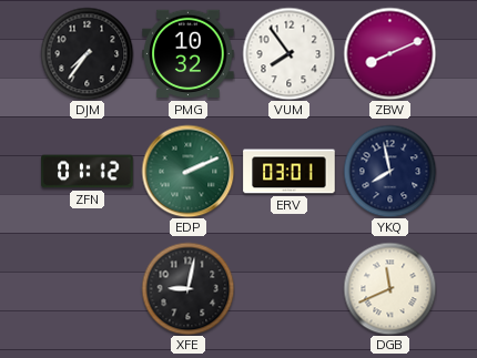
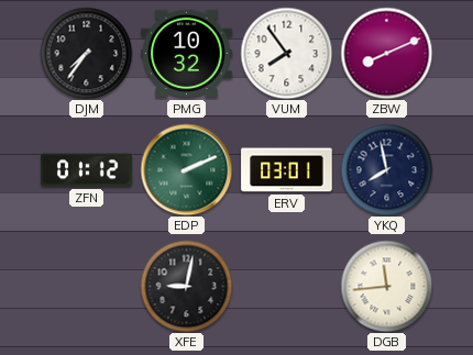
DGB: 11:41 -> 11:44
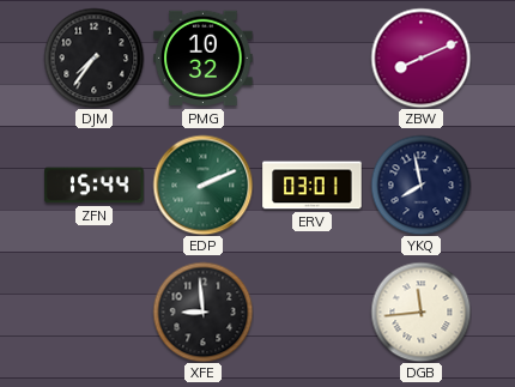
VUM: 7:54 -> none
ZFN: 01:12 -> 15:44
XFE: 9:02 -> 8:59
